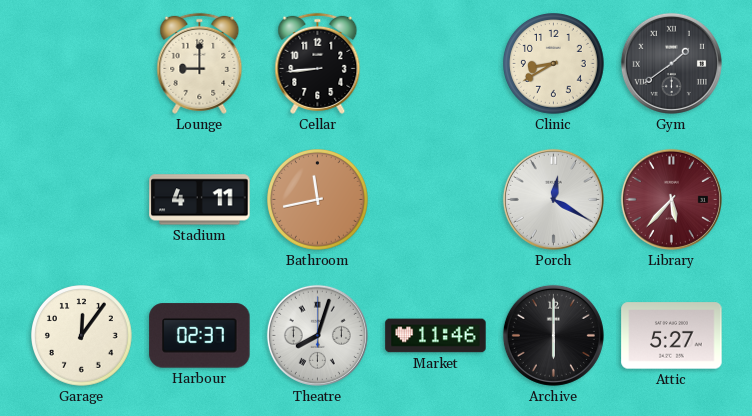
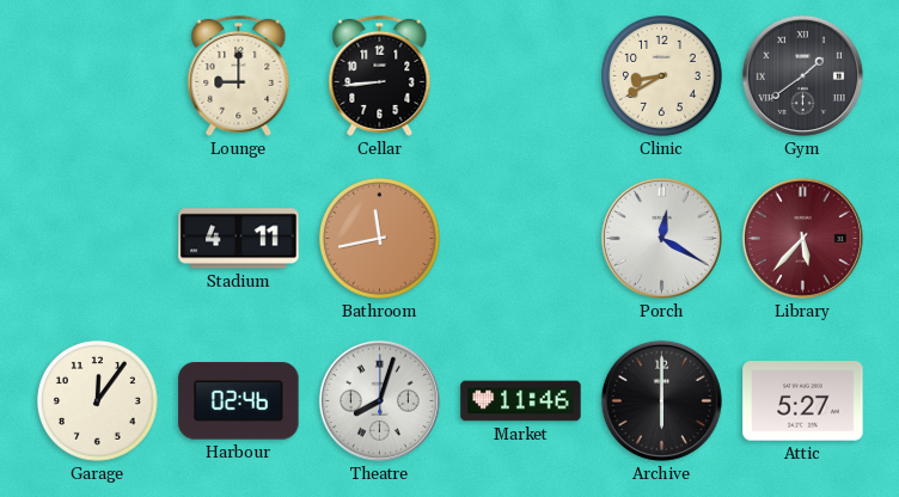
Harbour: 02:37 -> 02:46
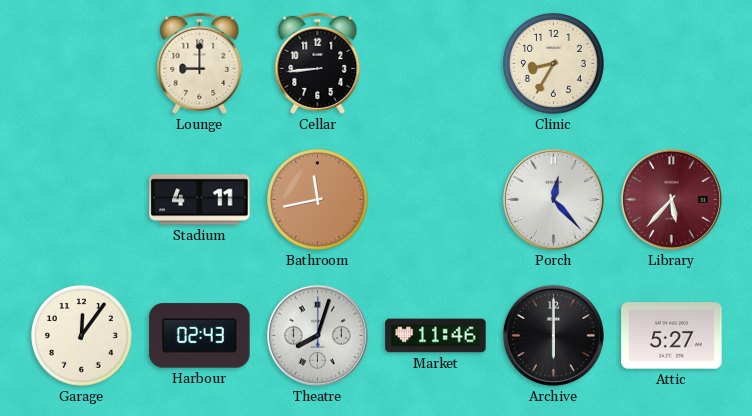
Clinic: 8:40 -> 8:35
Gym: 1:39 -> none
Porch: 12:20 -> 12:23
Harbour: 02:46 -> 02:43
